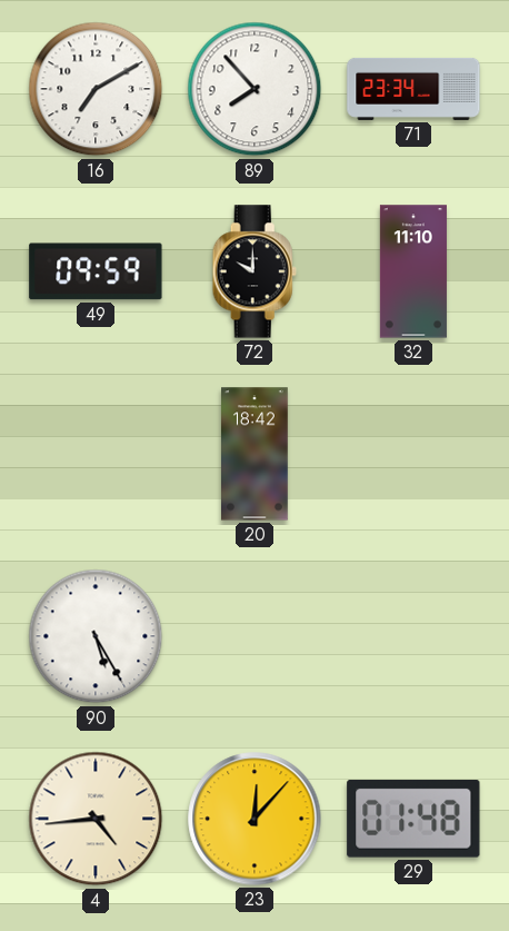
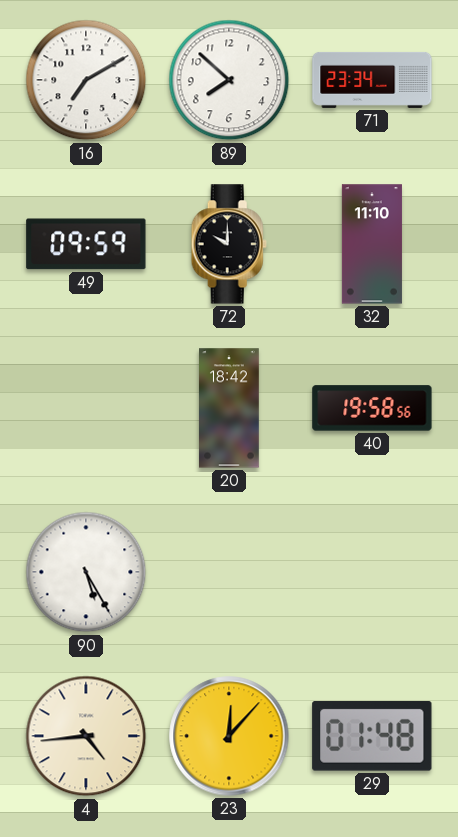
89: 7:53 -> 7:52
40: none -> 19:58
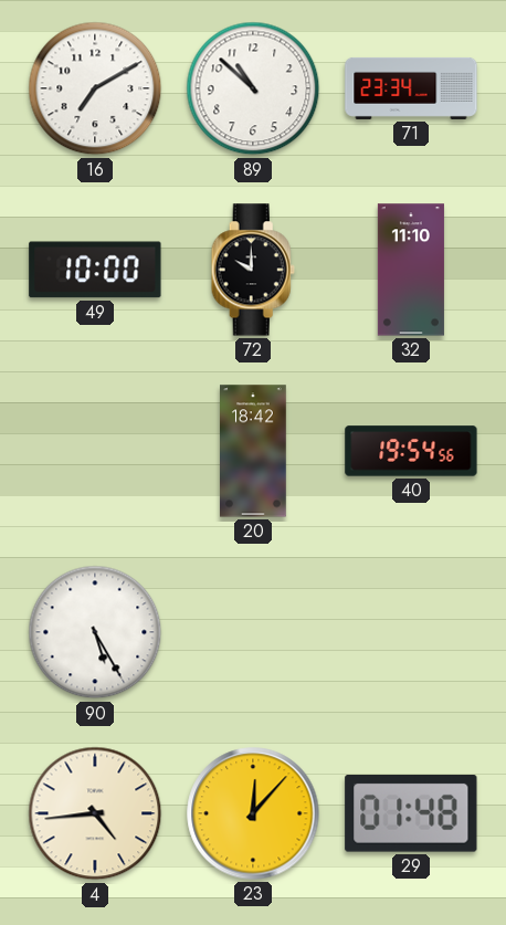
89: 7:52 -> 10:52
49: 09:59 -> 10:00
40: 19:58 -> 19:54
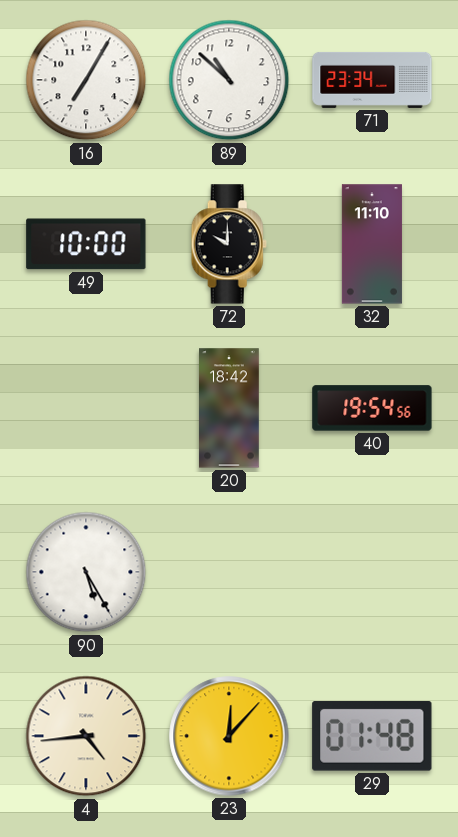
16: 7:10 -> 7:05
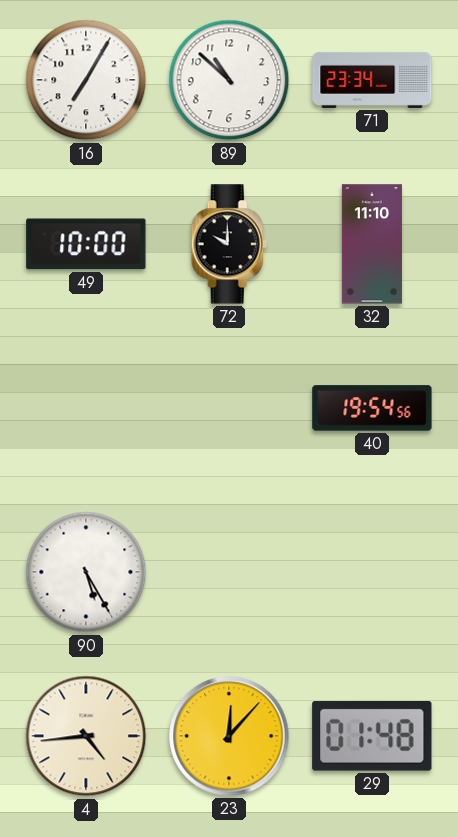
20: 18:42 -> none
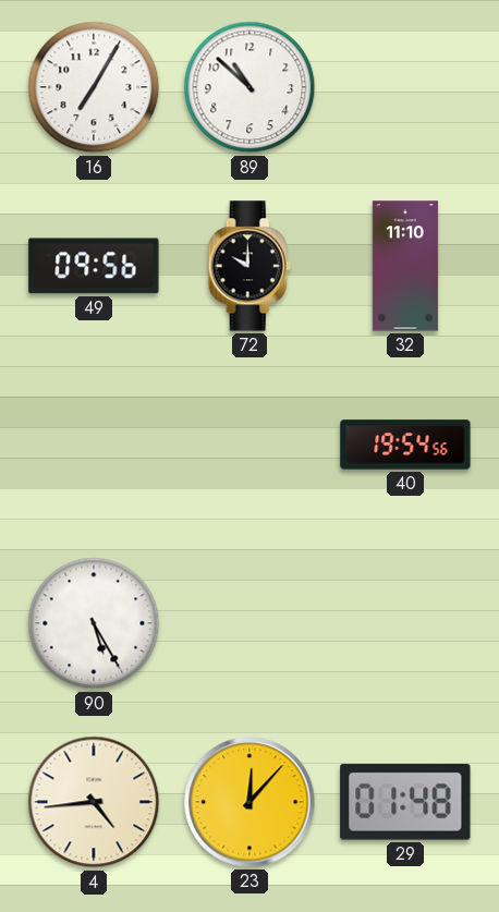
71: 23:34 -> none
49: 10:00 -> 09:56
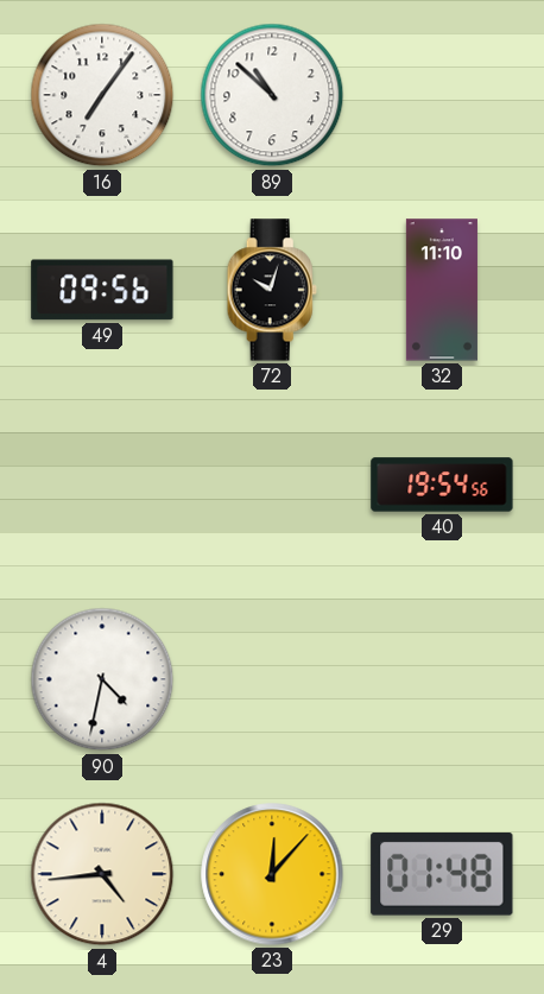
16: 7:05 -> 7:06
72: 10:00 -> 10:03
90: 5:25 -> 4:32
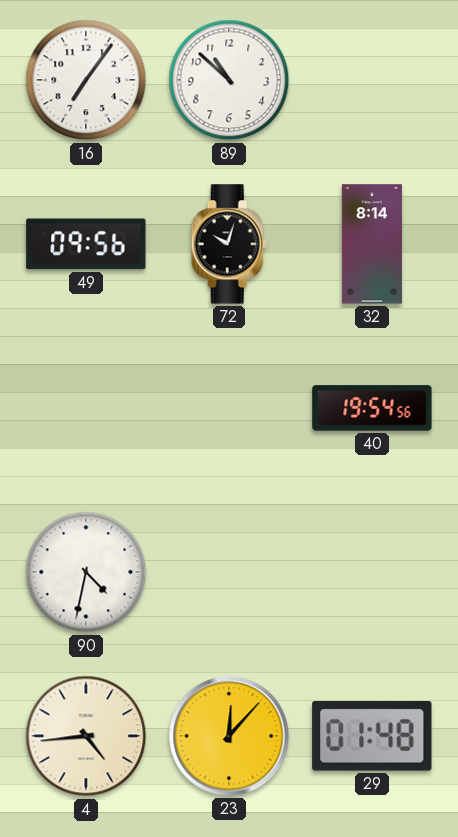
32: 11:10 -> 8:14
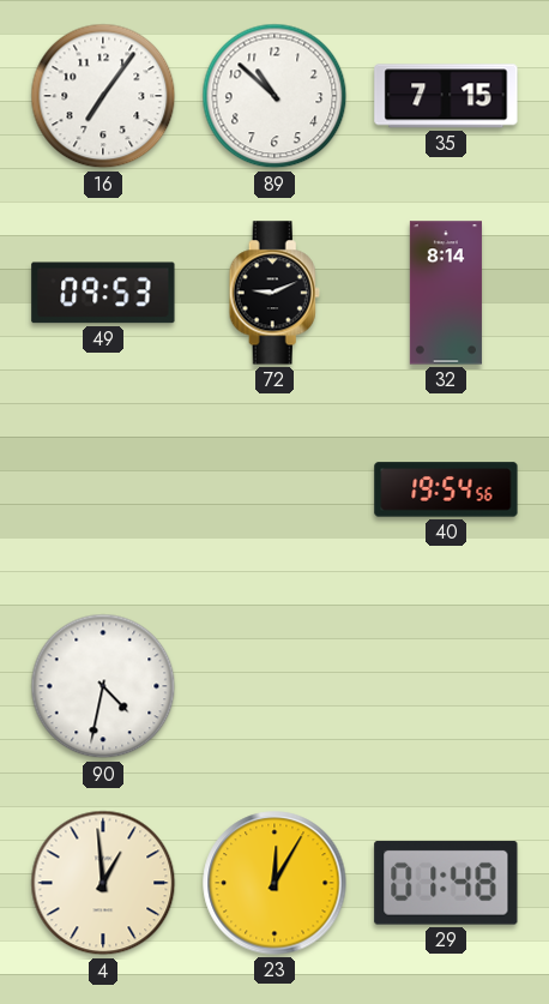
35: none -> 7:15
49: 09:56 -> 09:53
72: 10:03 -> 9:11
4: 4:44 -> 12:59
23: 12:07 -> 12:05
